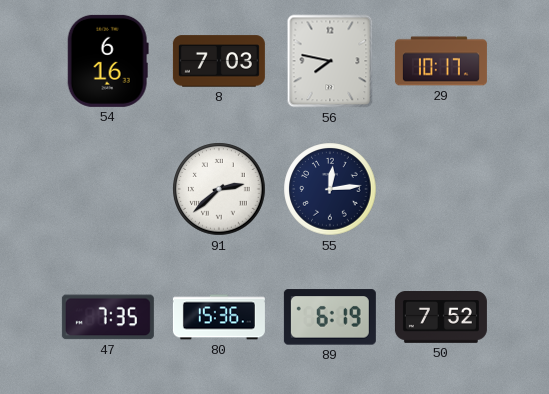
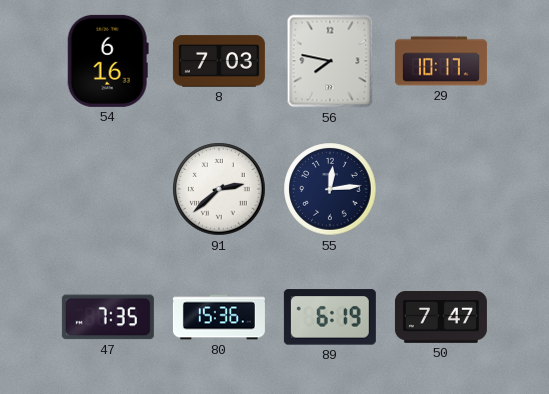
50: 7:52 -> 7:47
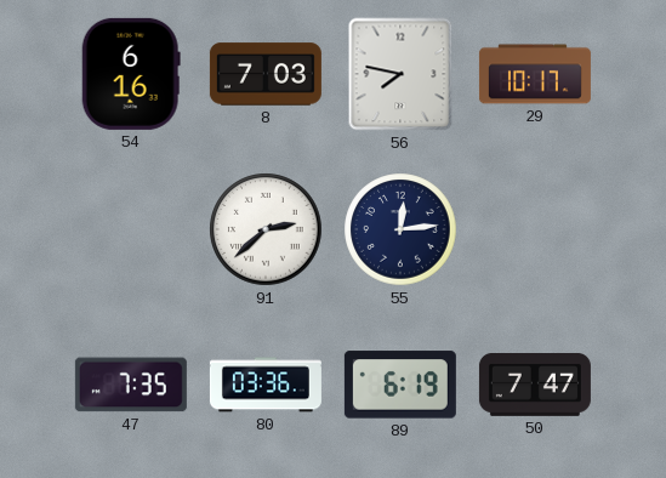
80: 15:36 -> 03:36
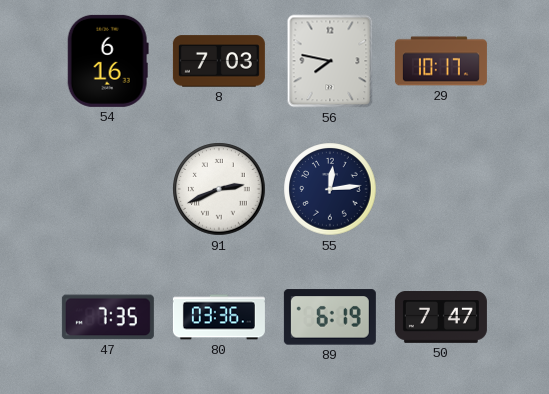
91: 2:38 -> 2:41
